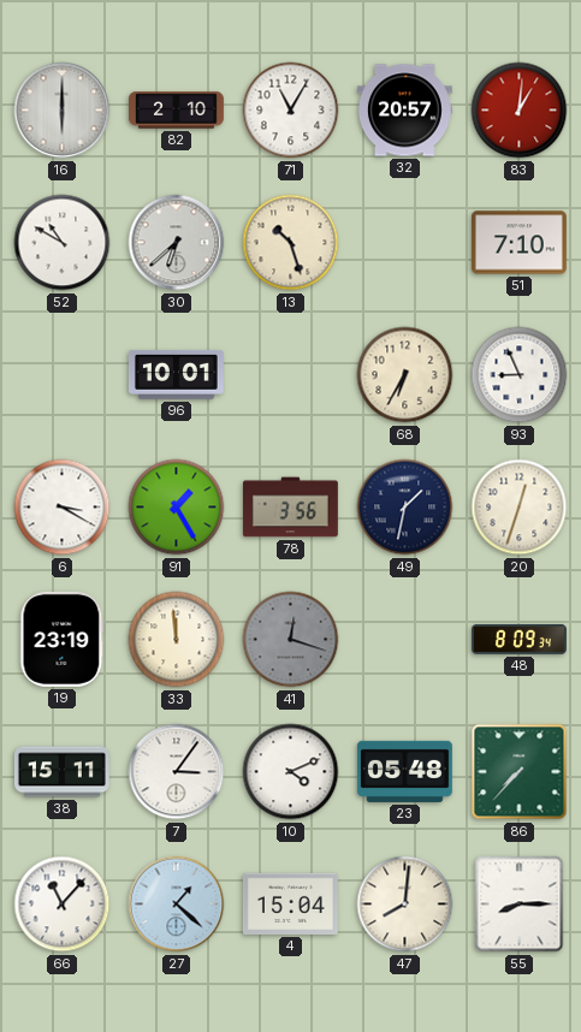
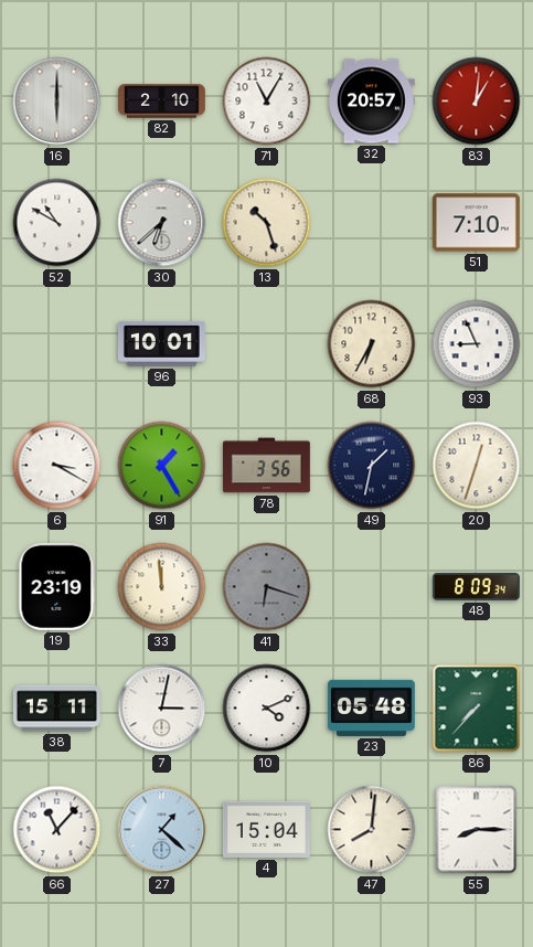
41: 12:18 -> 6:18
7: 3:06 -> 3:02
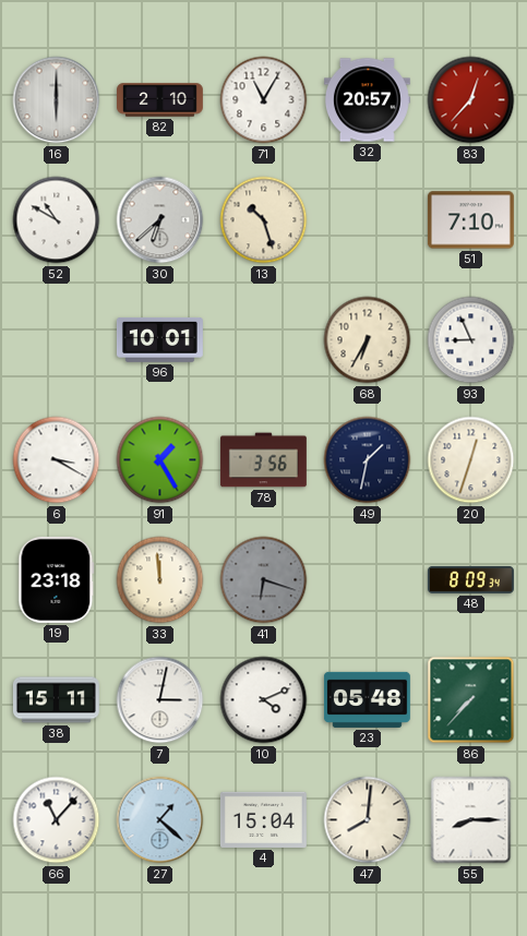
83: 1:01 -> 12:37
19: 23:19 -> 23:18
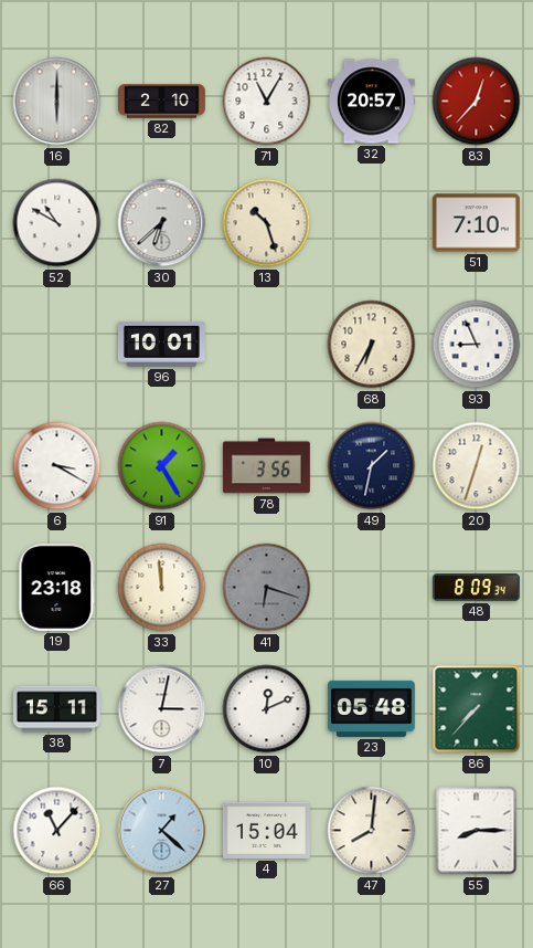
10: 4:11 -> 12:11
